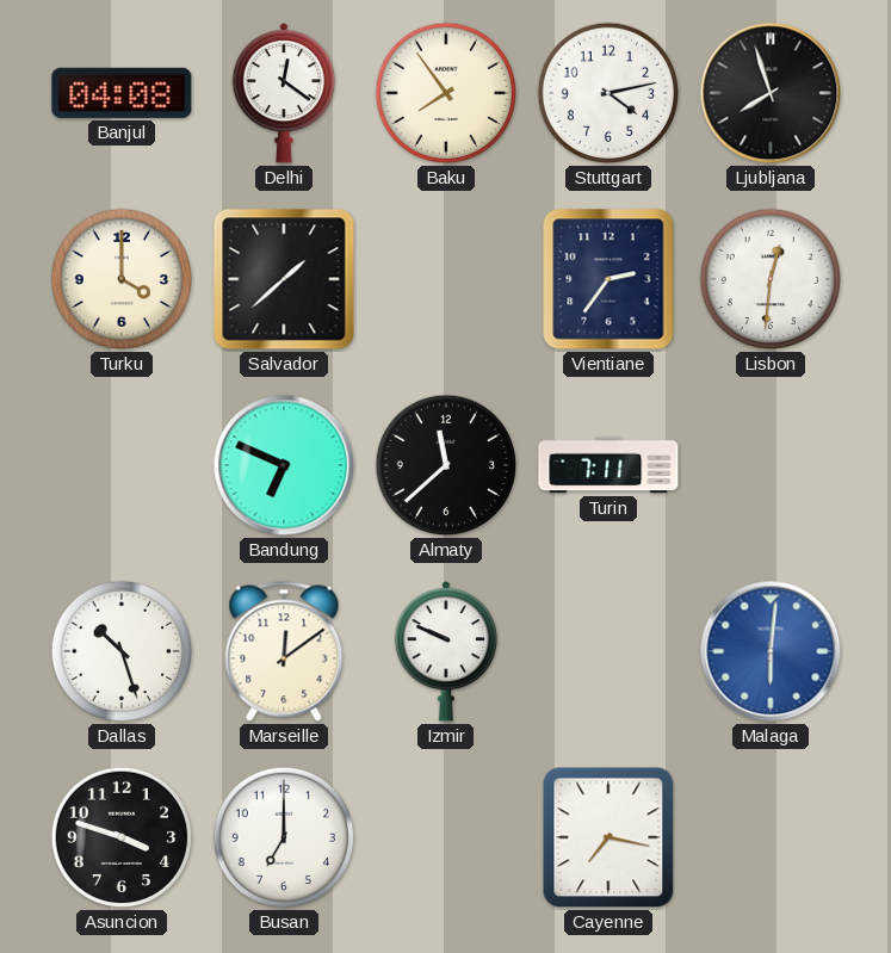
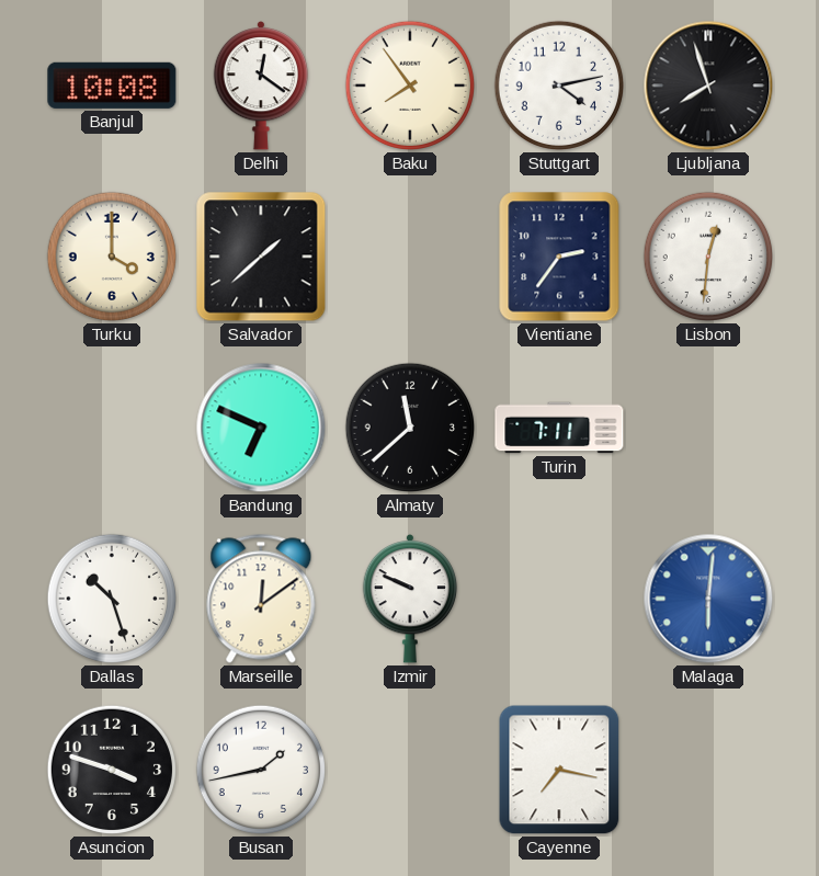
Banjul: 04:08 -> 10:08
Busan: 7:00 -> 1:43
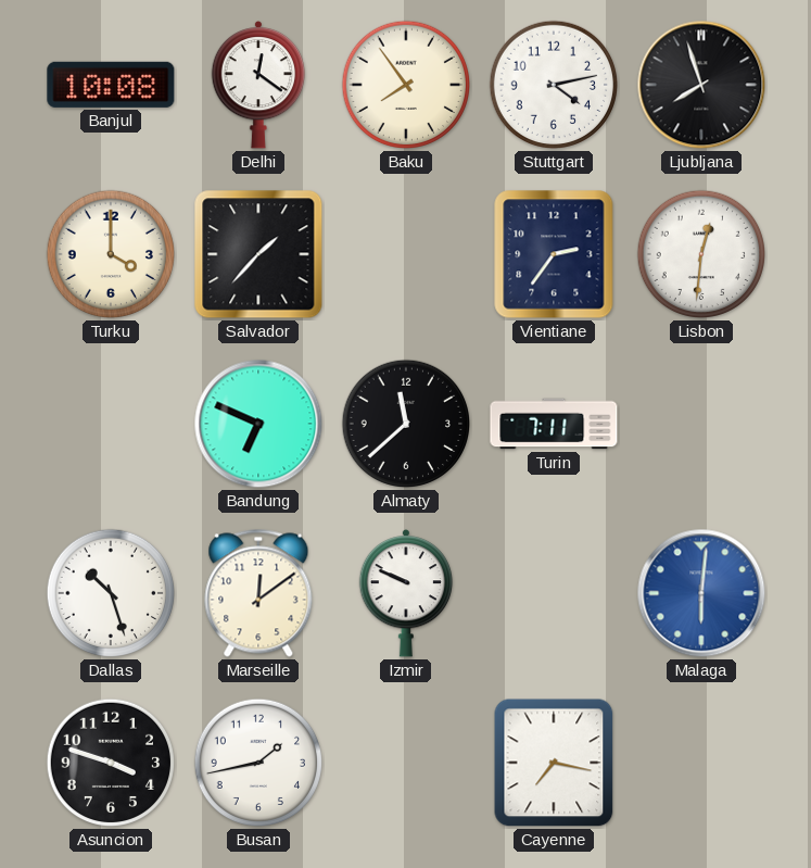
Salvador: 1:38 -> 1:37
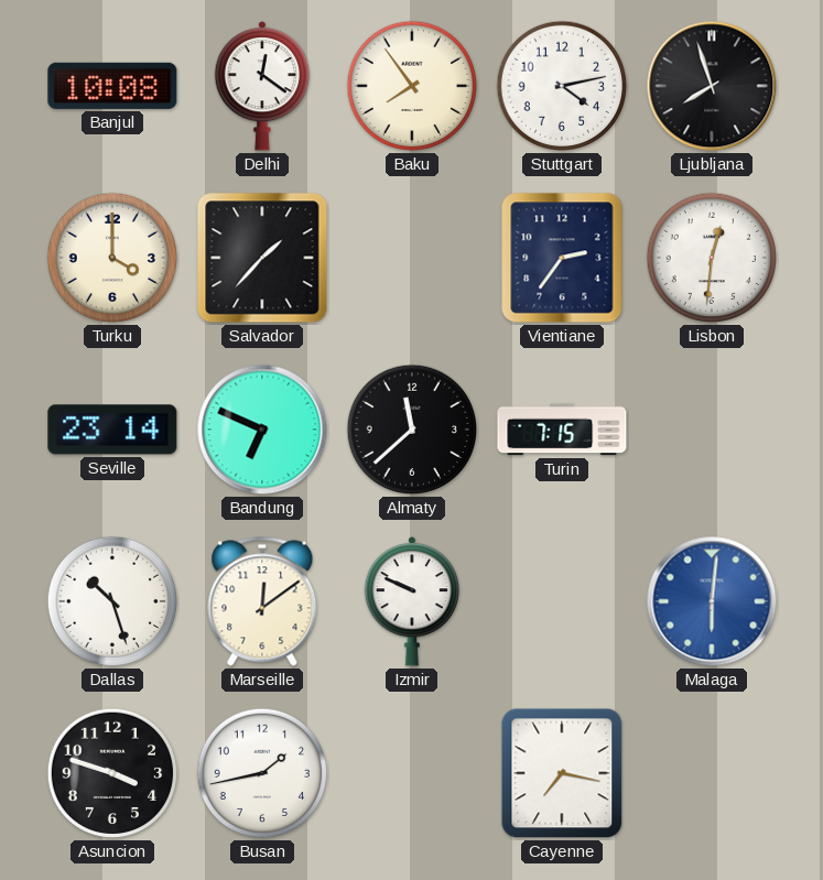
Seville: none -> 23:14
Turin: 7:11 -> 7:15
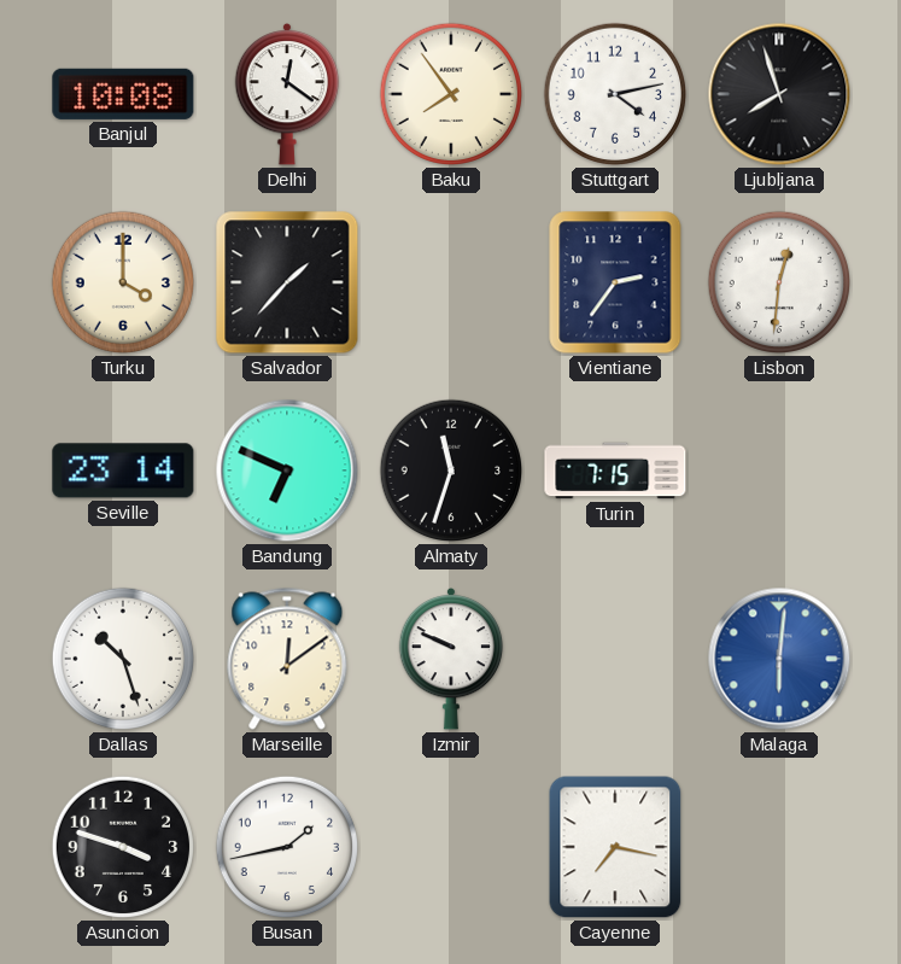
Almaty: 11:38 -> 11:33
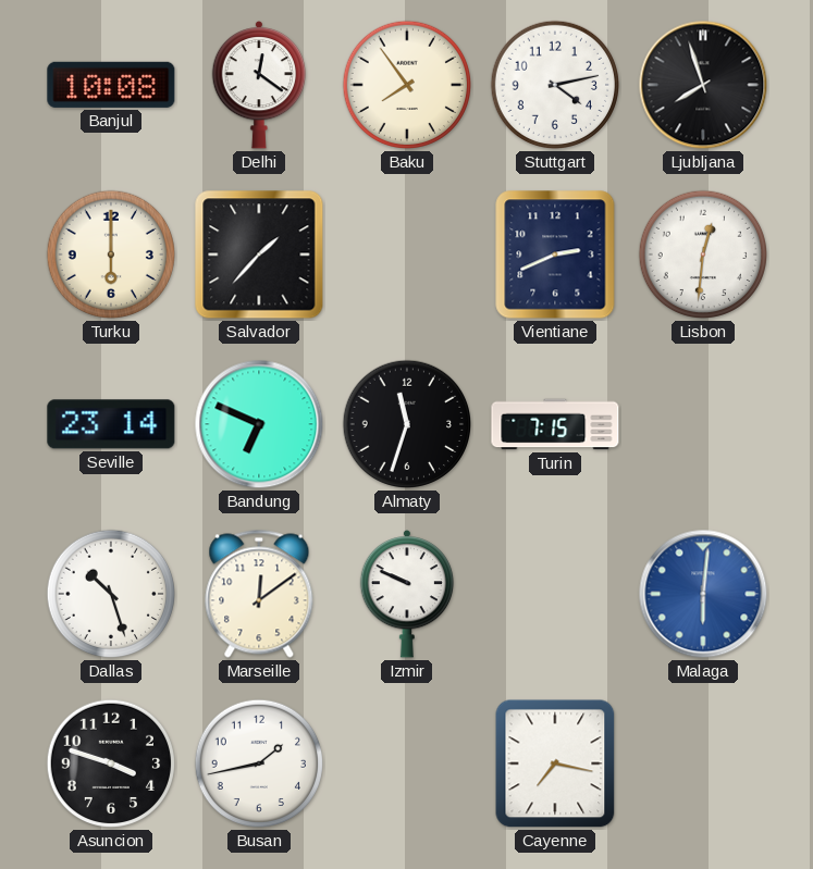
Turku: 4:00 -> 6:00
Vientiane: 2:36 -> 2:41
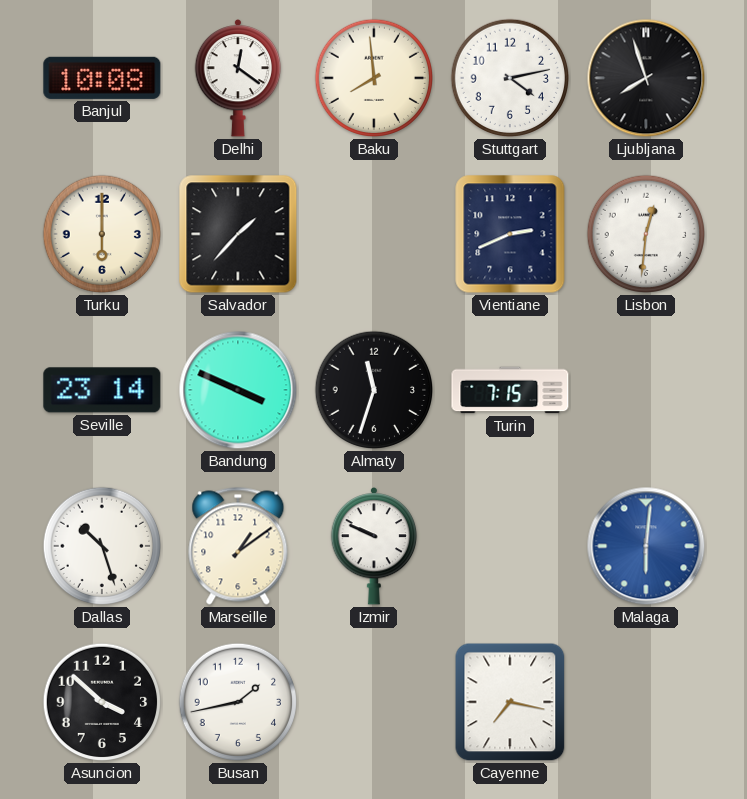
Baku: 7:54 -> 7:59
Bandung: 6:49 -> 3:49
Marseille: 12:09 -> 1:09
Asuncion: 3:48 -> 3:52
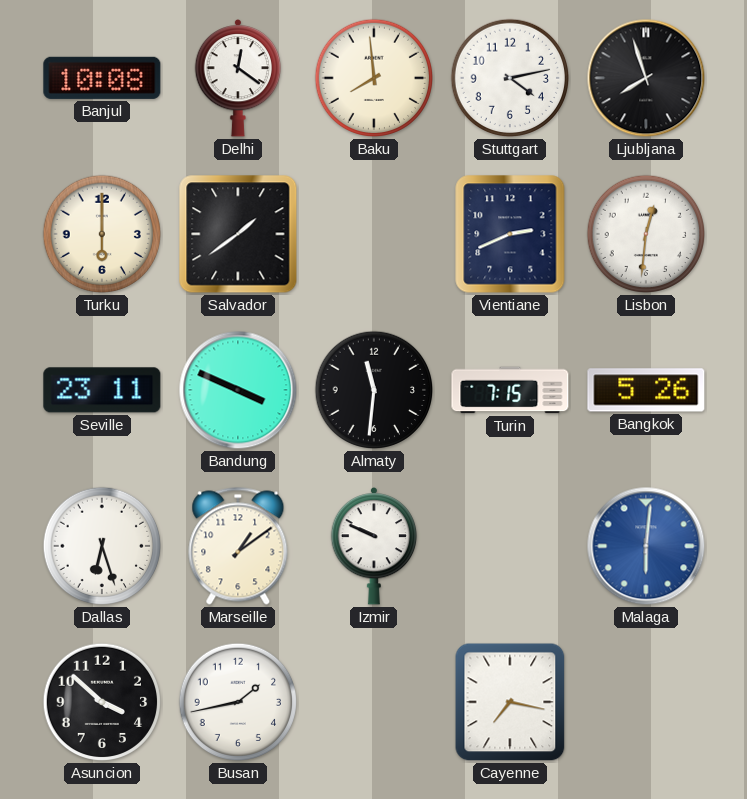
Salvador: 1:37 -> 1:39
Seville: 23:14 -> 23:11
Almaty: 11:33 -> 11:31
Bangkok: none -> 5:26
Dallas: 10:27 -> 6:27
